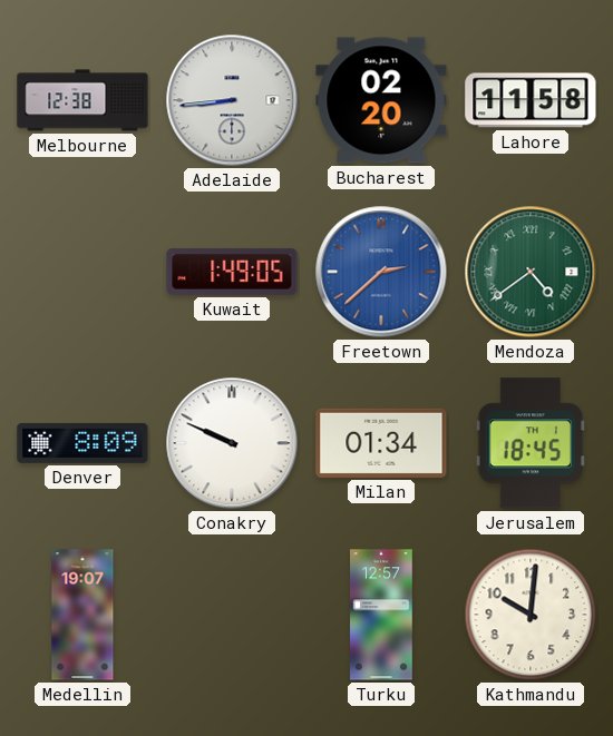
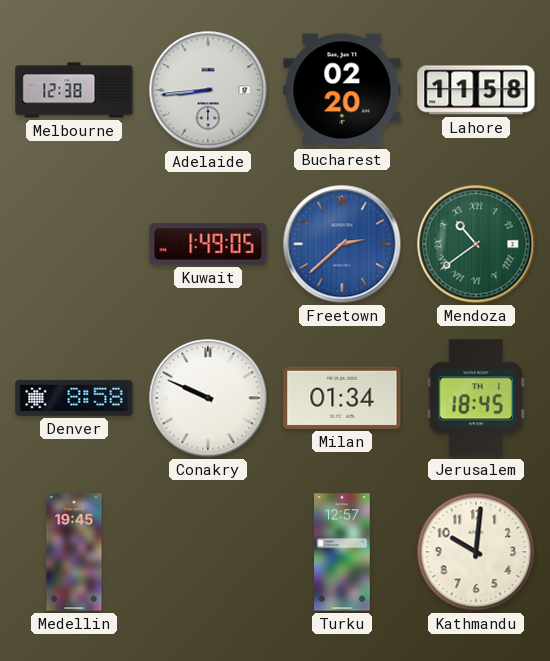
Mendoza: 4:39 -> 10:39
Denver: 8:09 -> 8:58
Medellin: 19:07 -> 19:45
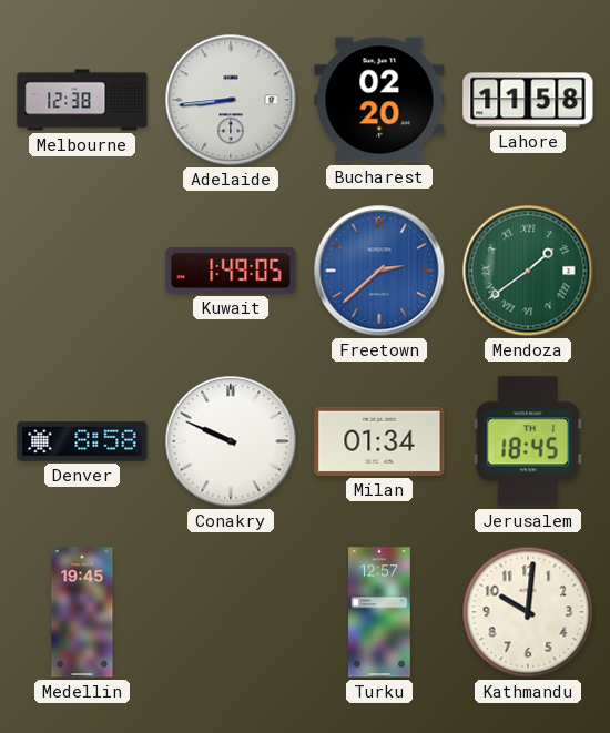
Mendoza: 10:39 -> 1:39
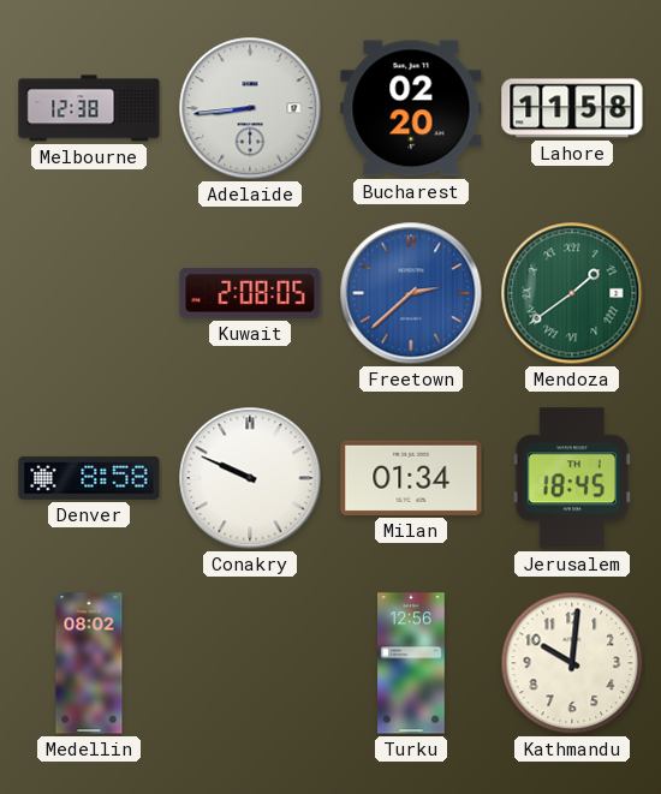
Kuwait: 1:49 -> 2:08
Medellin: 19:45 -> 08:02
Turku: 12:57 -> 12:56
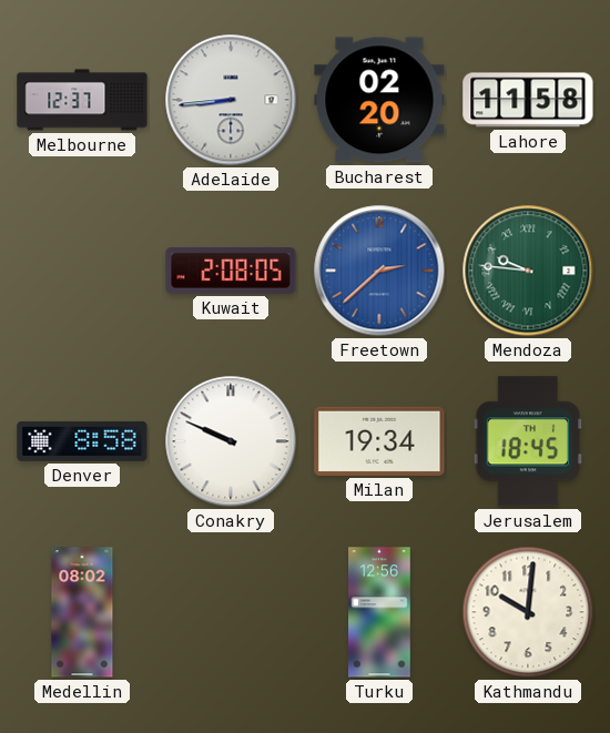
Melbourne: 12:38 -> 12:37
Mendoza: 1:39 -> 9:46
Milan: 01:34 -> 19:34
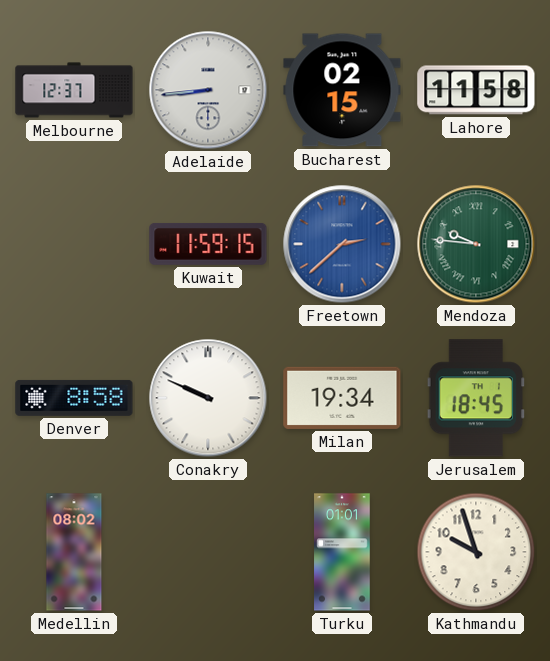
Bucharest: 02:20 -> 02:15
Kuwait: 2:08 -> 11:59
Turku: 12:56 -> 01:01
Kathmandu: 10:01 -> 9:57
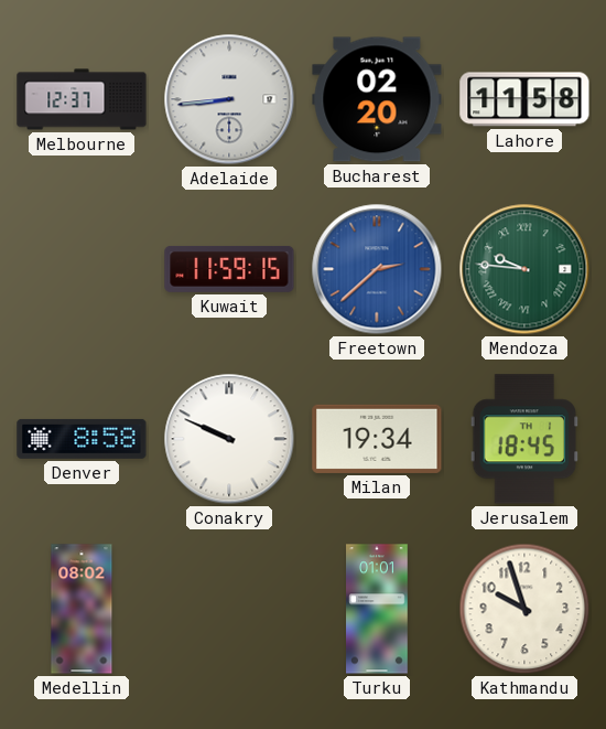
Bucharest: 02:15 -> 02:20
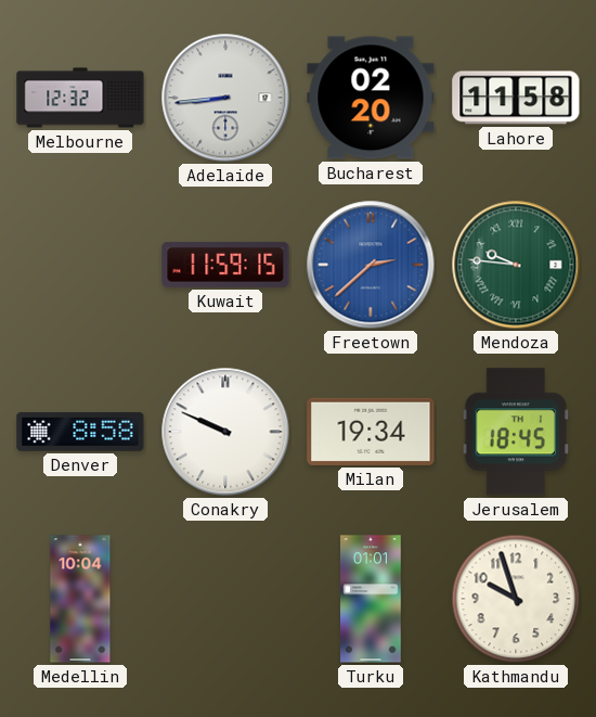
Melbourne: 12:37 -> 12:32
Medellin: 08:02 -> 10:04
